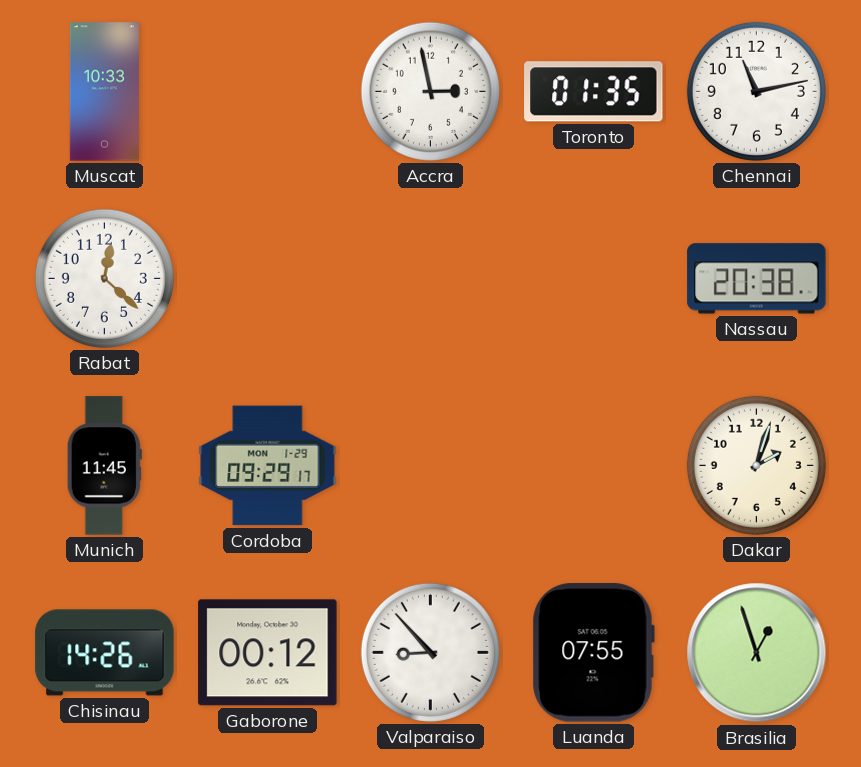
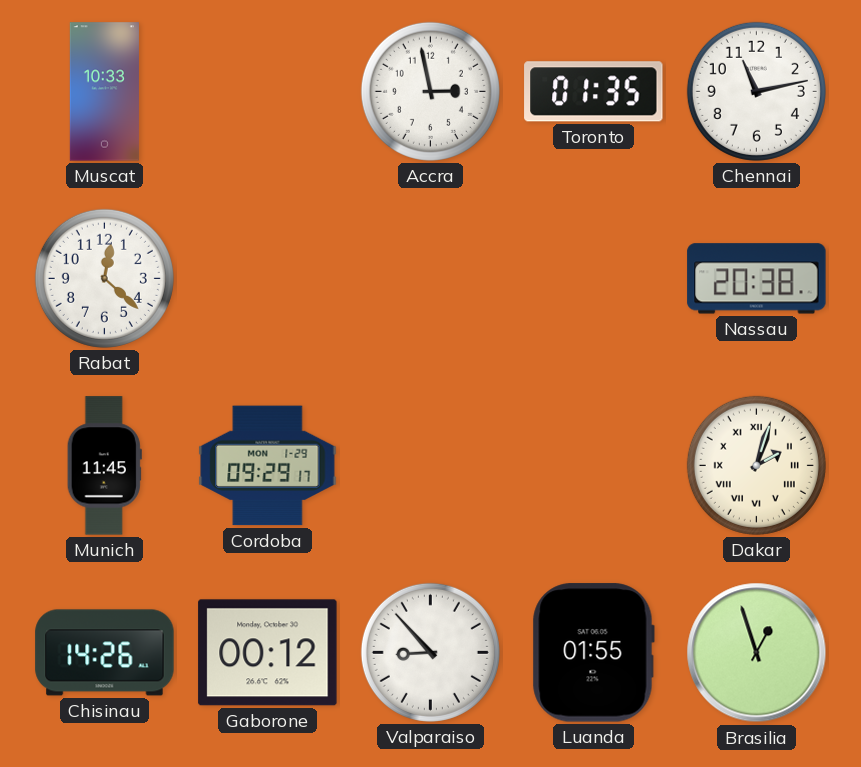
Dakar numerals: Arabic -> Roman
Luanda: 07:55 -> 01:55
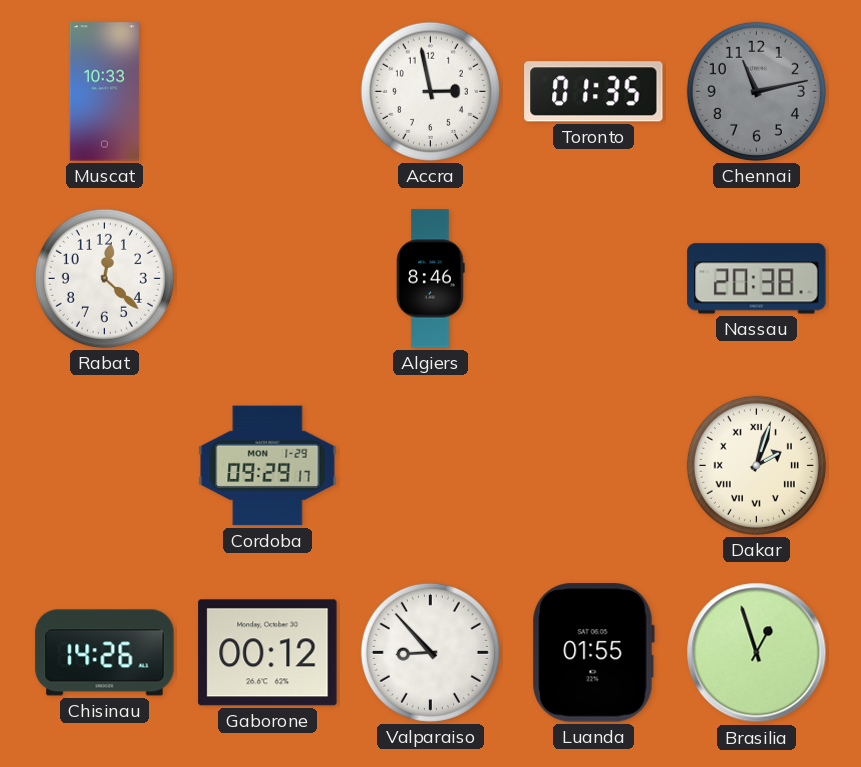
Chennai dial: white -> grey
Algiers: none -> 8:46
Munich: 11:45 -> none
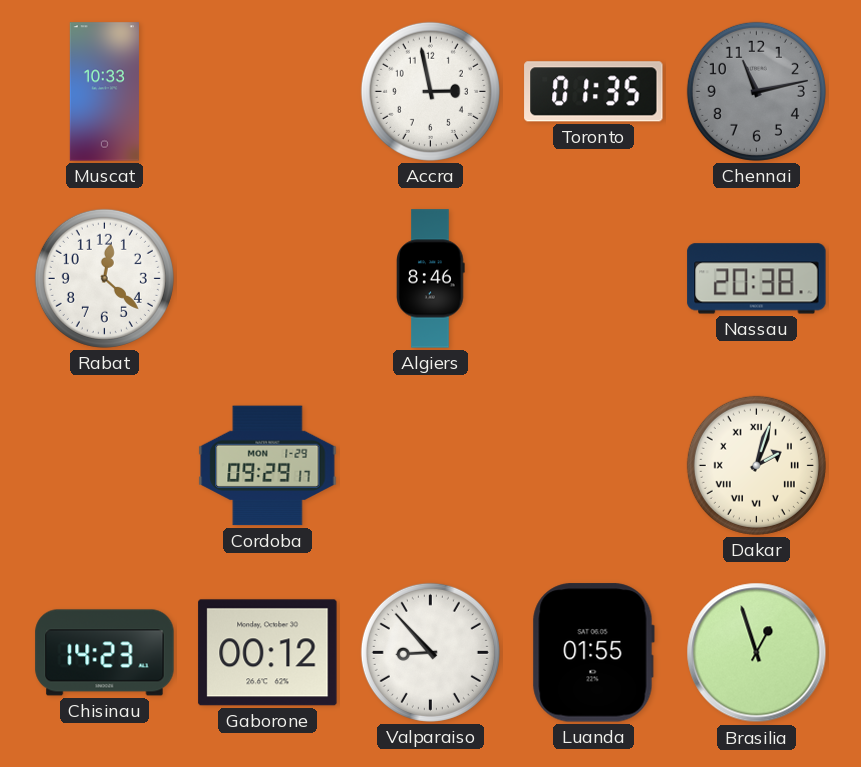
Chisinau: 14:26 -> 14:23
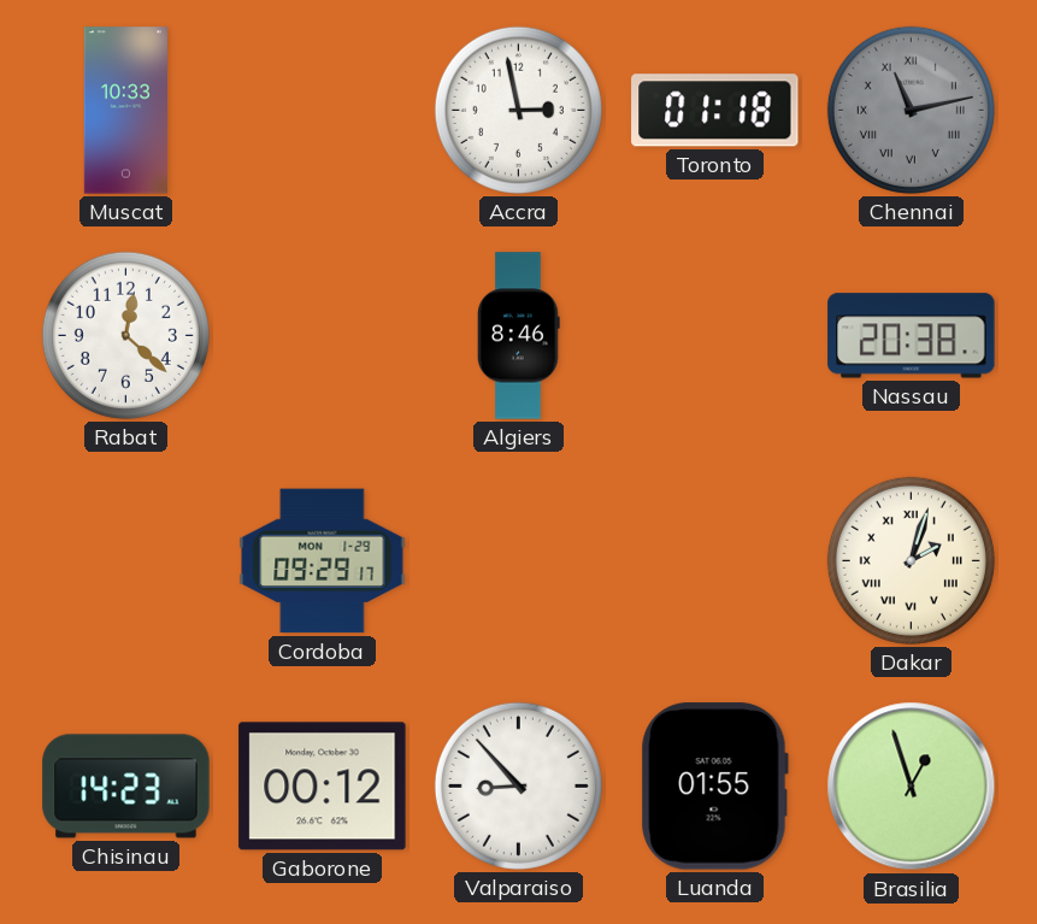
Toronto: 01:35 -> 01:18
Chennai numerals: Arabic -> Roman
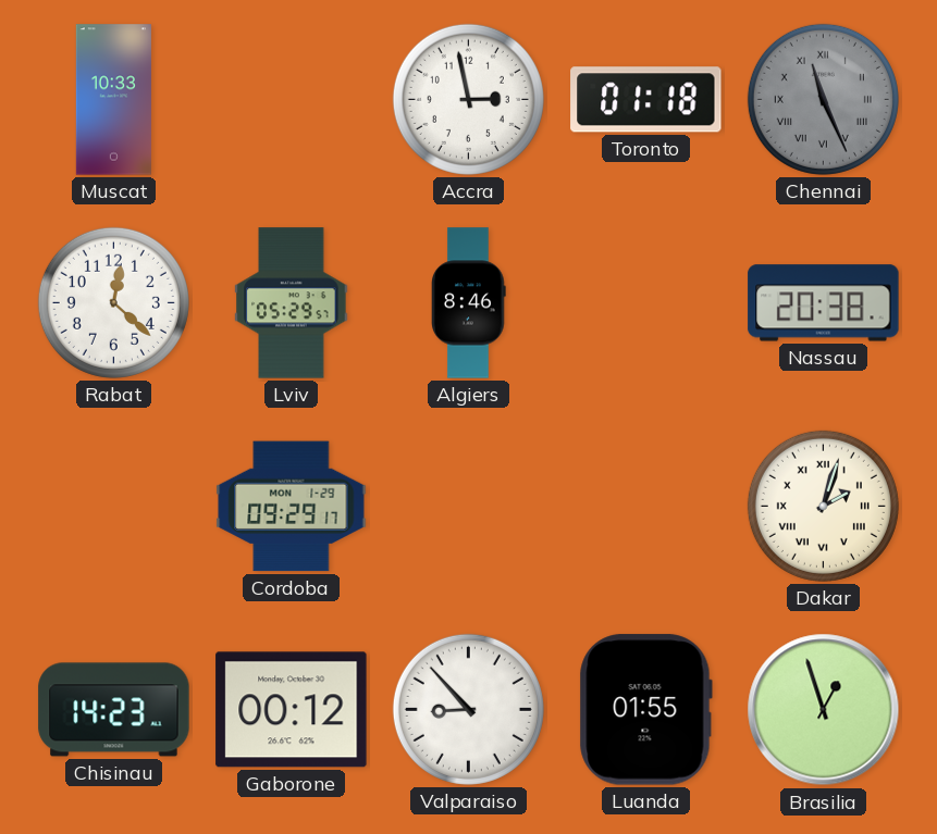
Chennai: 11:13 -> 11:26
Lviv: none -> 05:29
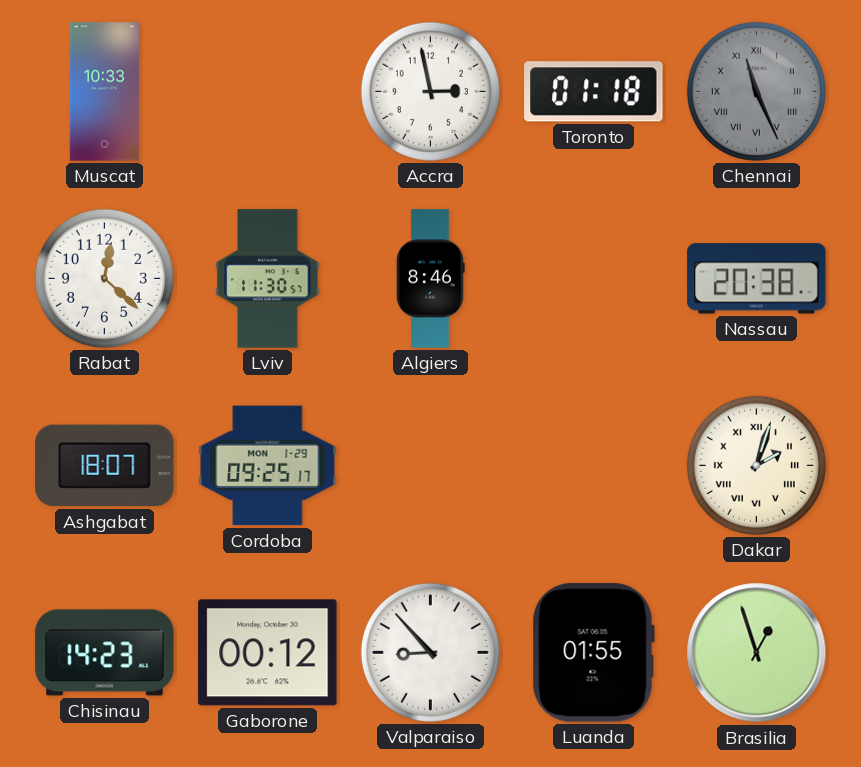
Lviv: 05:29 -> 11:30
Ashgabat: none -> 18:07
Cordoba: 09:29 -> 09:25
